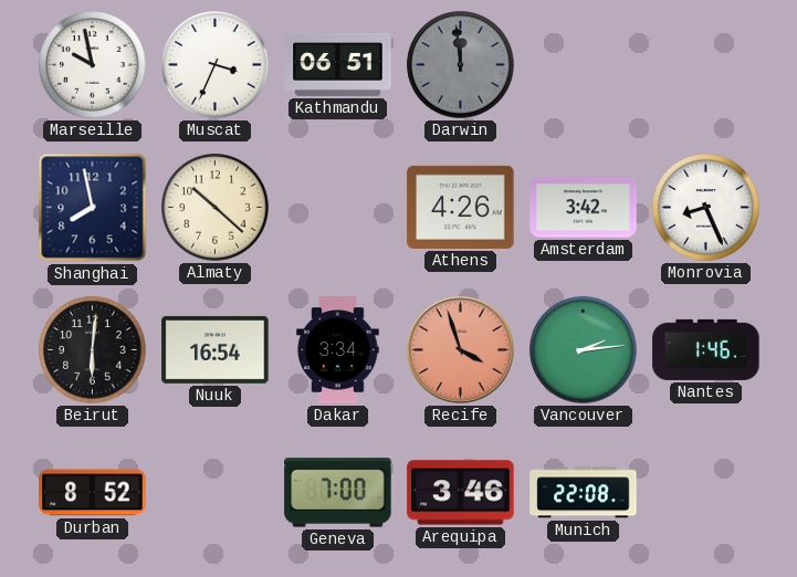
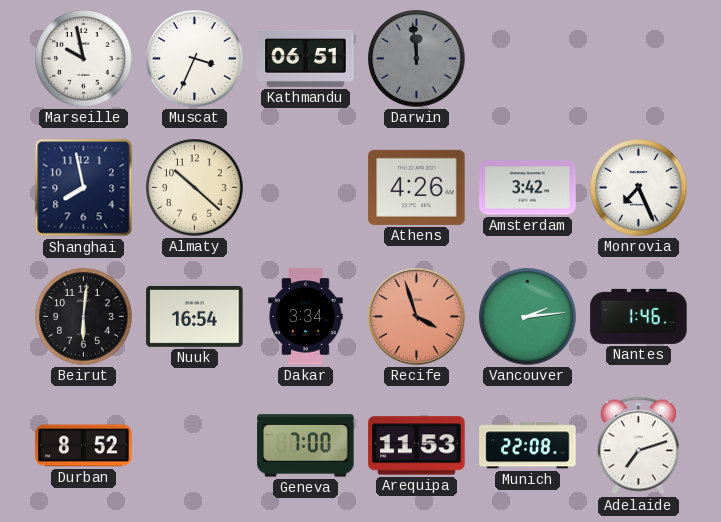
Monrovia: 8:26 -> 7:26
Arequipa: 3:46 -> 11:53
Adelaide: none -> 7:12
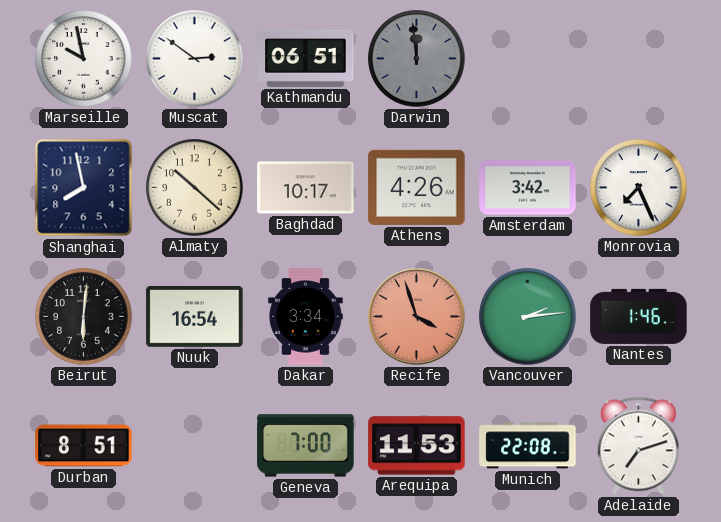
Muscat: 3:34 -> 2:51
Baghdad: none -> 10:17
Durban: 8:52 -> 8:51
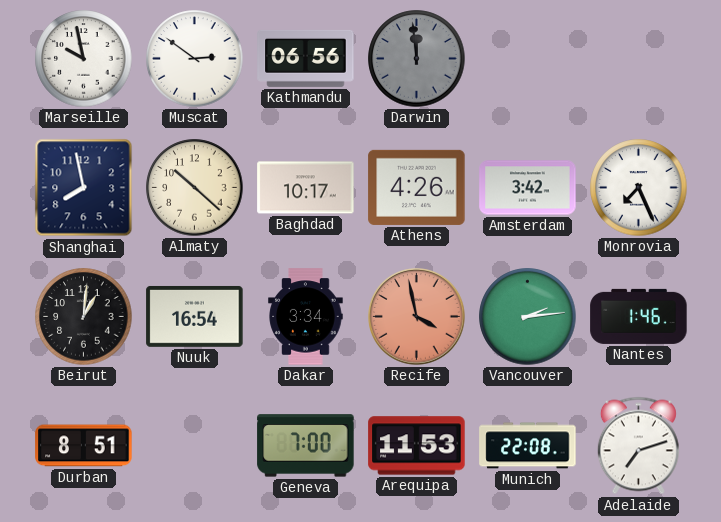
Kathmandu: 06:51 -> 06:56
Beirut: 6:01 -> 1:01
Recife: 3:57 -> 3:58
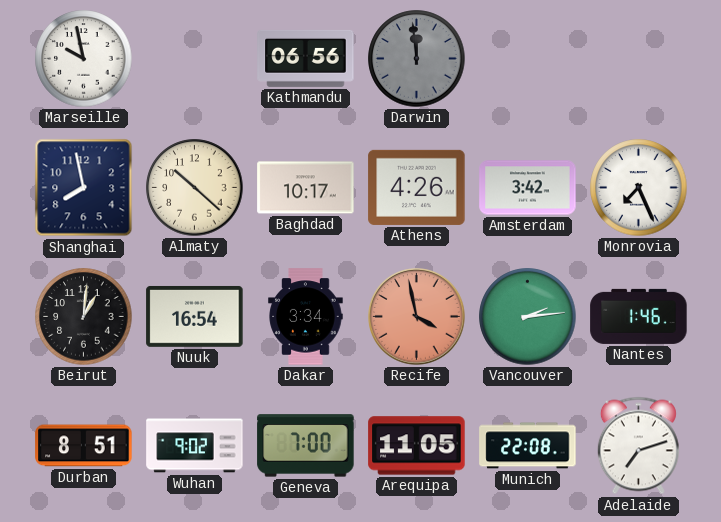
Muscat: 2:51 -> none
Wuhan: none -> 9:02
Arequipa: 11:53 -> 11:05
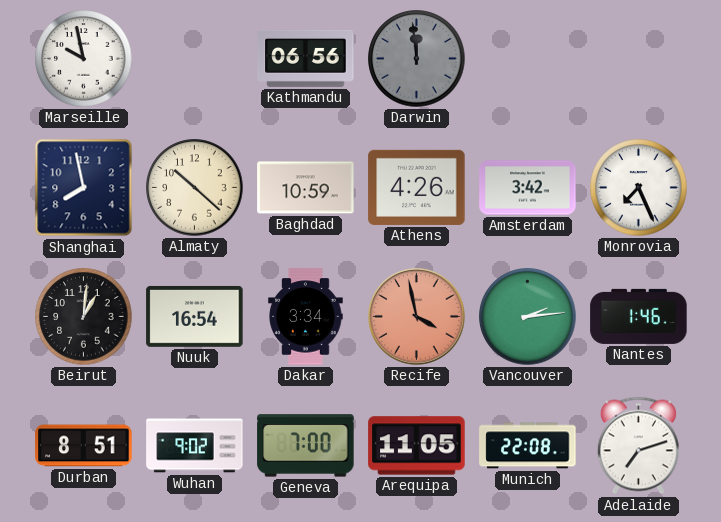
Baghdad: 10:17 -> 10:59
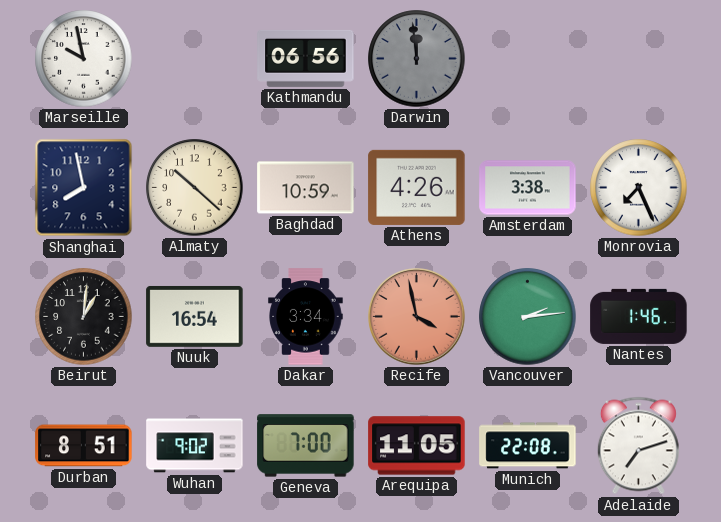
Amsterdam: 3:42 -> 3:38
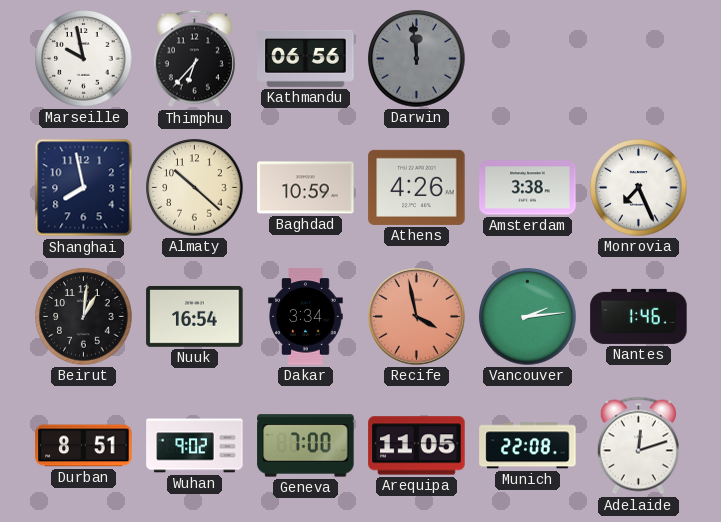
Thimphu: none -> 6:37
Adelaide: 7:12 -> 12:12
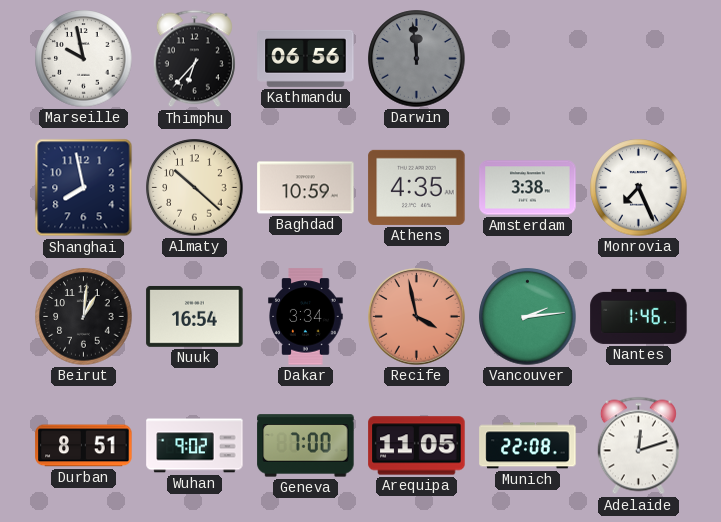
Athens: 4:26 -> 4:35
